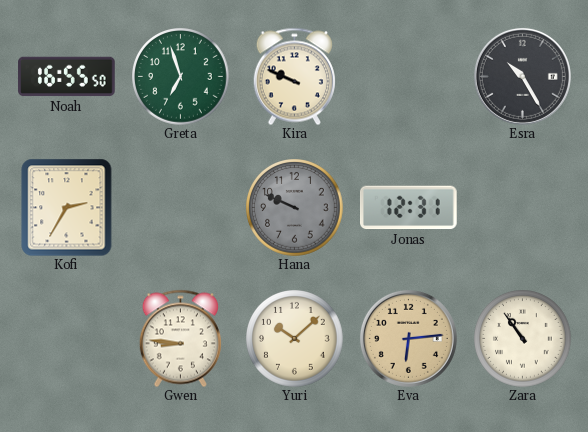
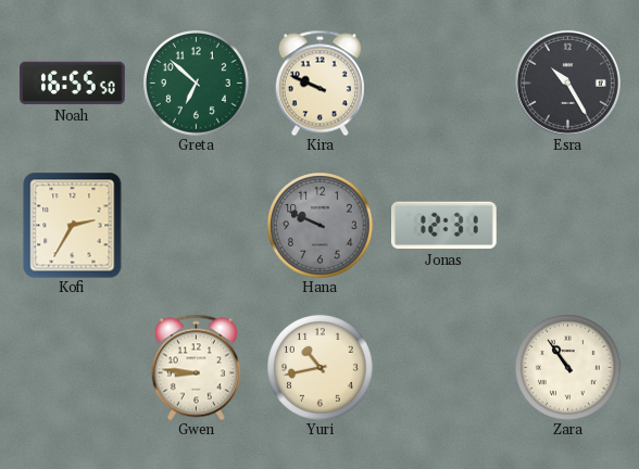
Greta: 6:57 -> 6:52
Yuri: 10:08 -> 10:43
Eva: 6:14 -> none
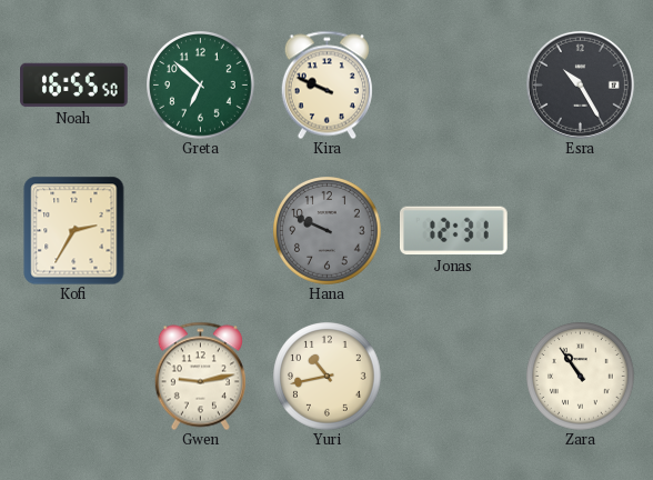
Gwen: 8:46 -> 9:13
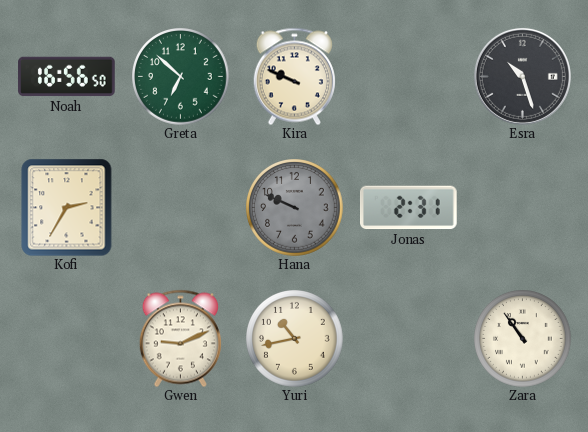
Noah: 16:55 -> 16:56
Esra: 10:25 -> 10:27
Jonas: 12:31 -> 2:31
Gwen: 9:13 -> 9:11
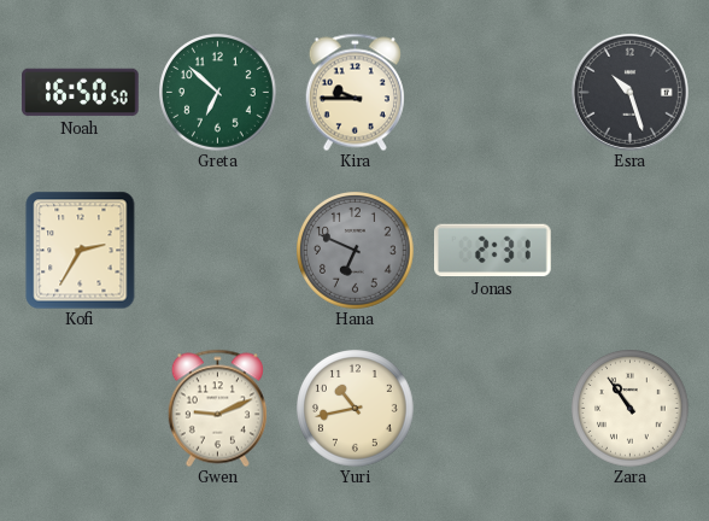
Noah: 16:56 -> 16:50
Kira: 9:49 -> 9:45
Hana: 9:49 -> 6:49
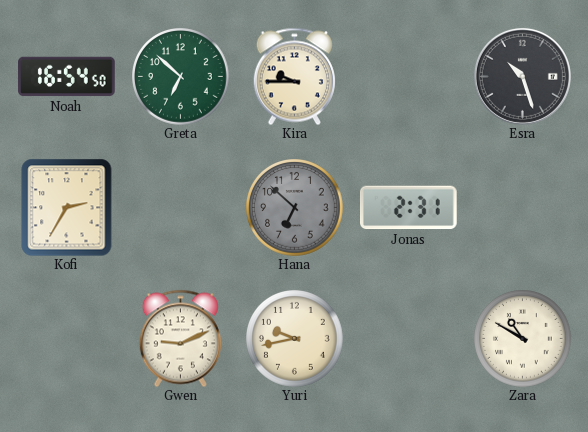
Noah: 16:50 -> 16:54
Hana: 6:49 -> 6:52
Yuri: 10:43 -> 9:43
Zara: 10:54 -> 10:50
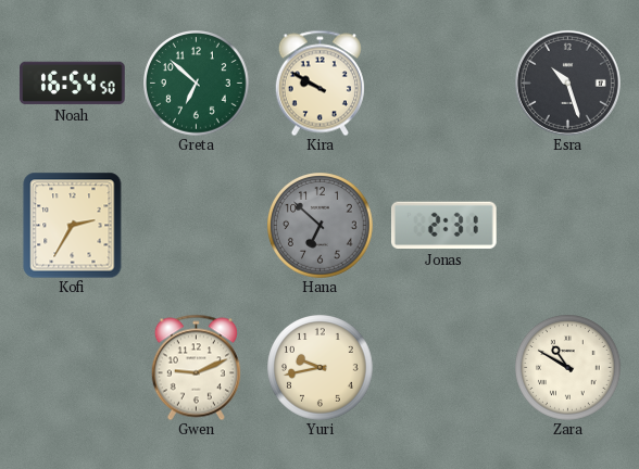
Kira: 9:45 -> 9:50
